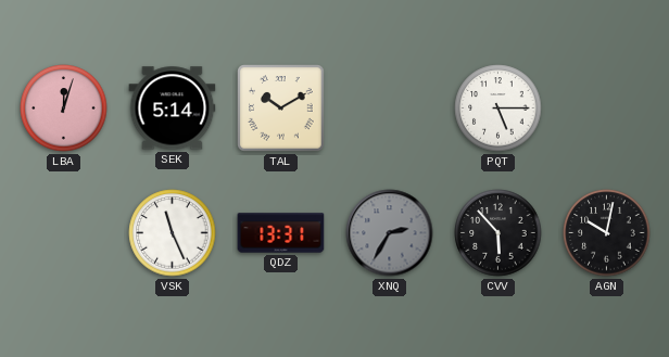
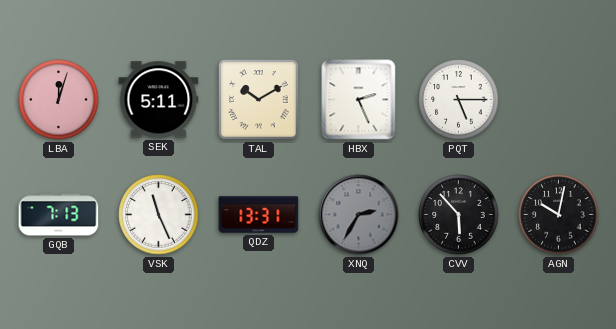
SEK: 5:14 -> 5:11
HBX: none -> 2:26
GQB: none -> 7:13
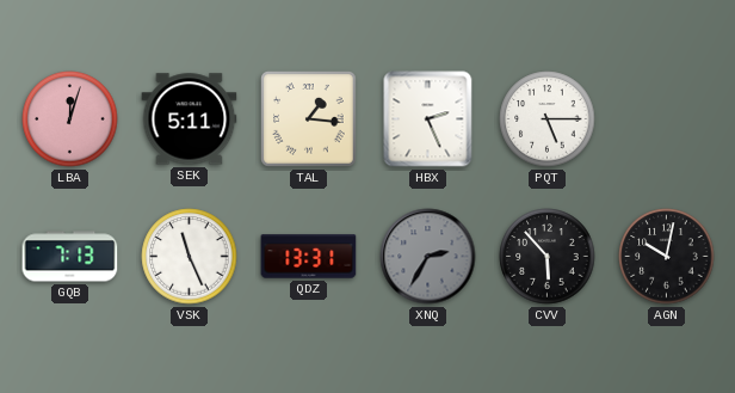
TAL: 10:10 -> 1:16
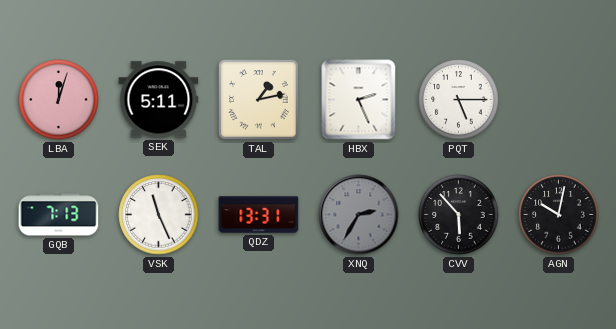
TAL: 1:16 -> 1:13
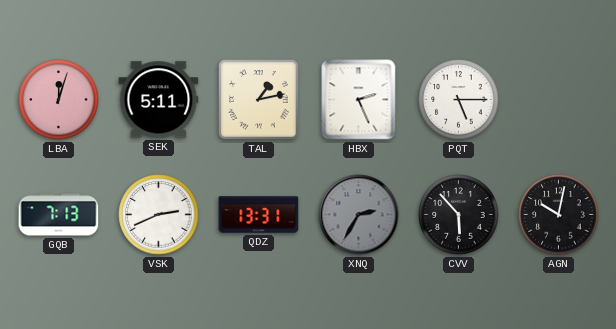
VSK: 11:26 -> 2:41
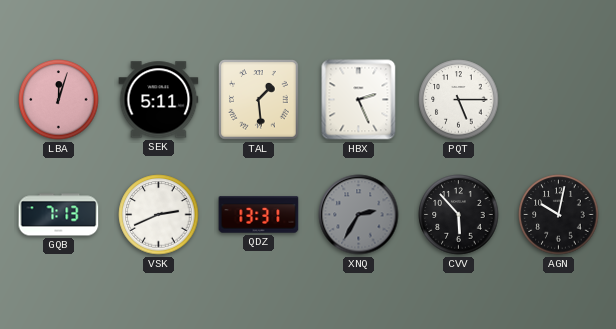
TAL: 1:13 -> 1:29
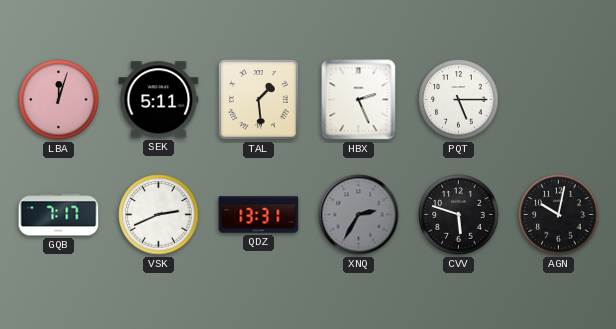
GQB: 7:13 -> 7:17
CVV: 5:53 -> 5:48
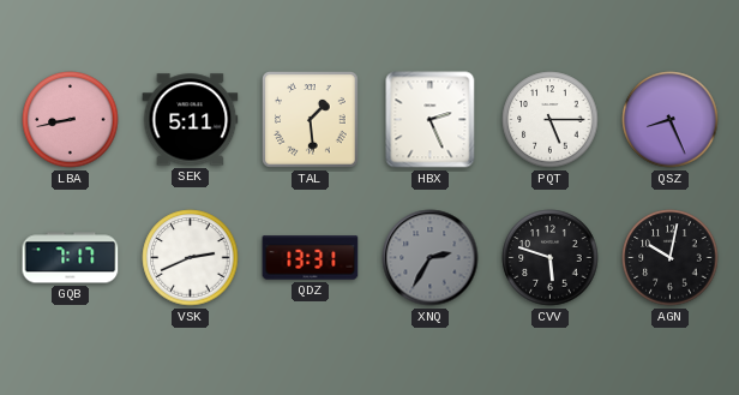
LBA: 12:03 -> 8:43
QSZ: none -> 8:26
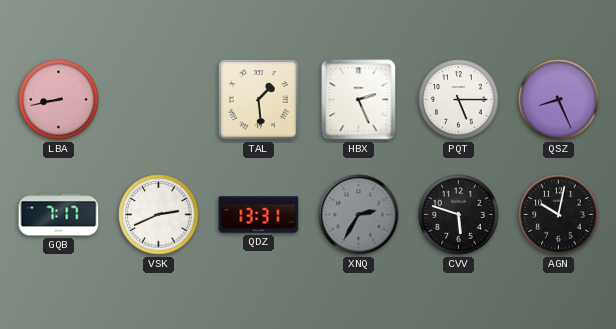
SEK: 5:11 -> none
